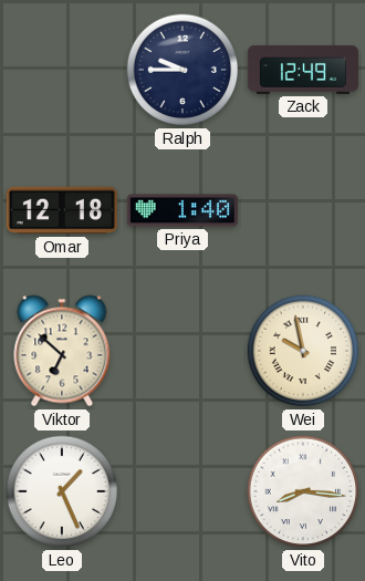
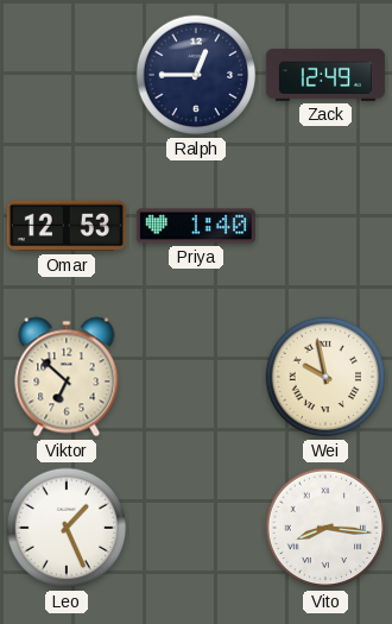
Ralph: 9:45 -> 12:45
Omar: 12:18 -> 12:53
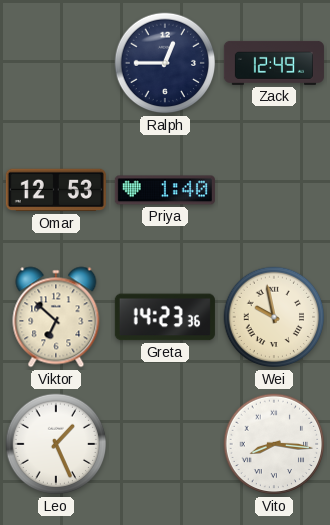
Greta: none -> 14:23
